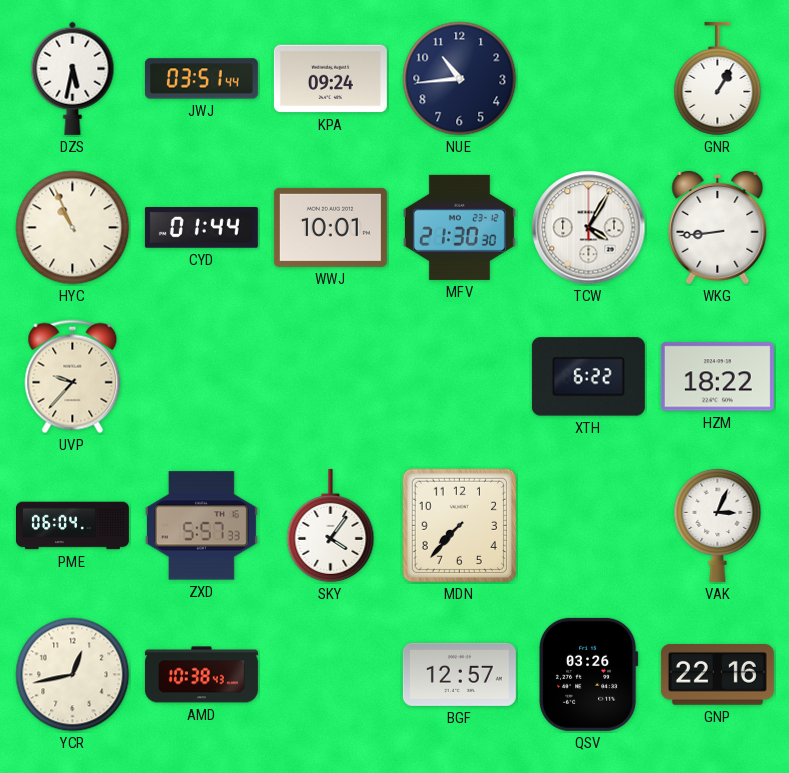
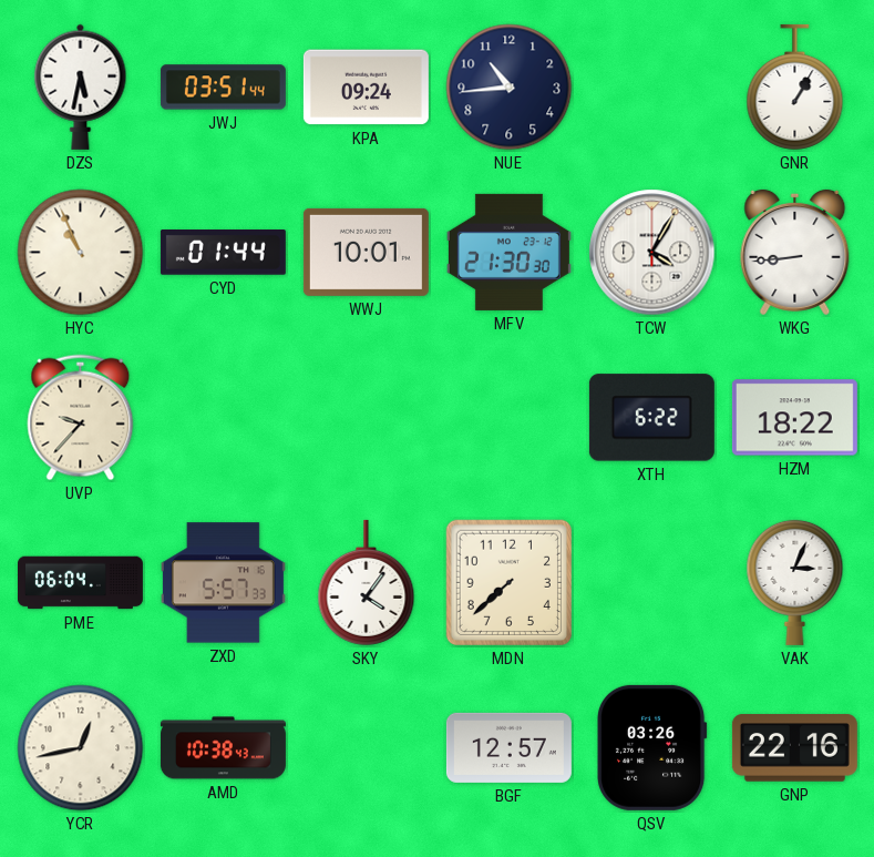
MDN: 7:37 -> 7:38
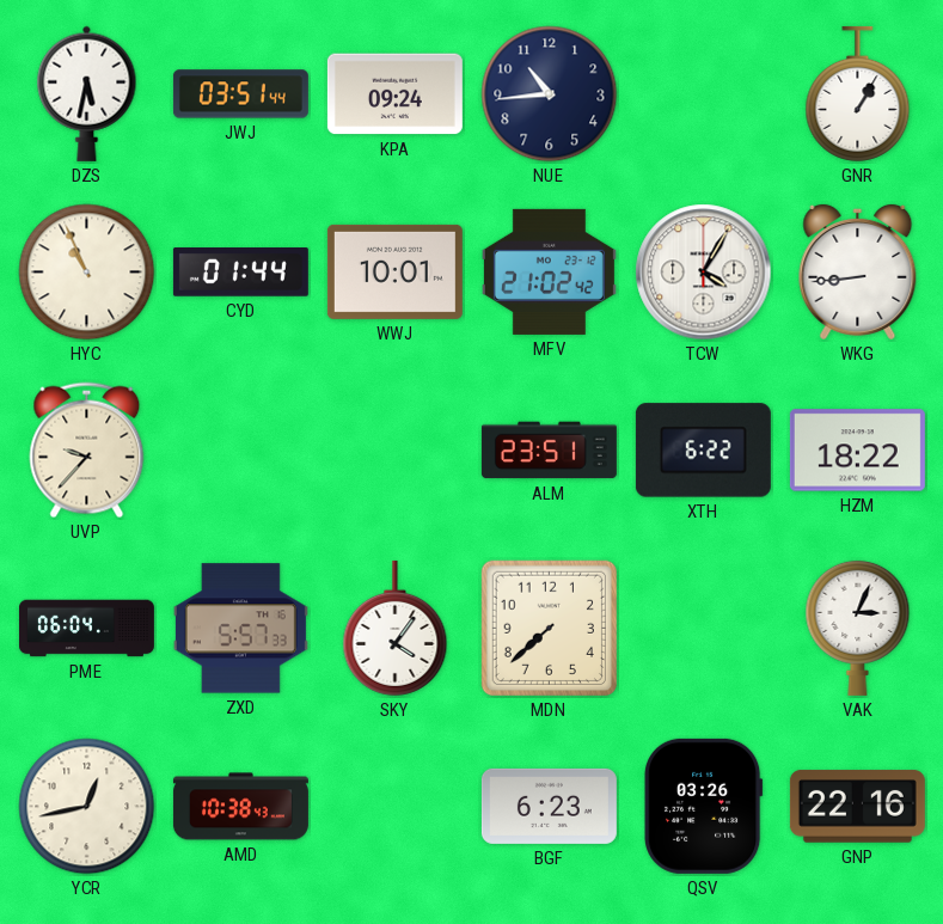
MFV: 21:30 -> 21:02
ALM: none -> 23:51
BGF: 12:57 -> 6:23
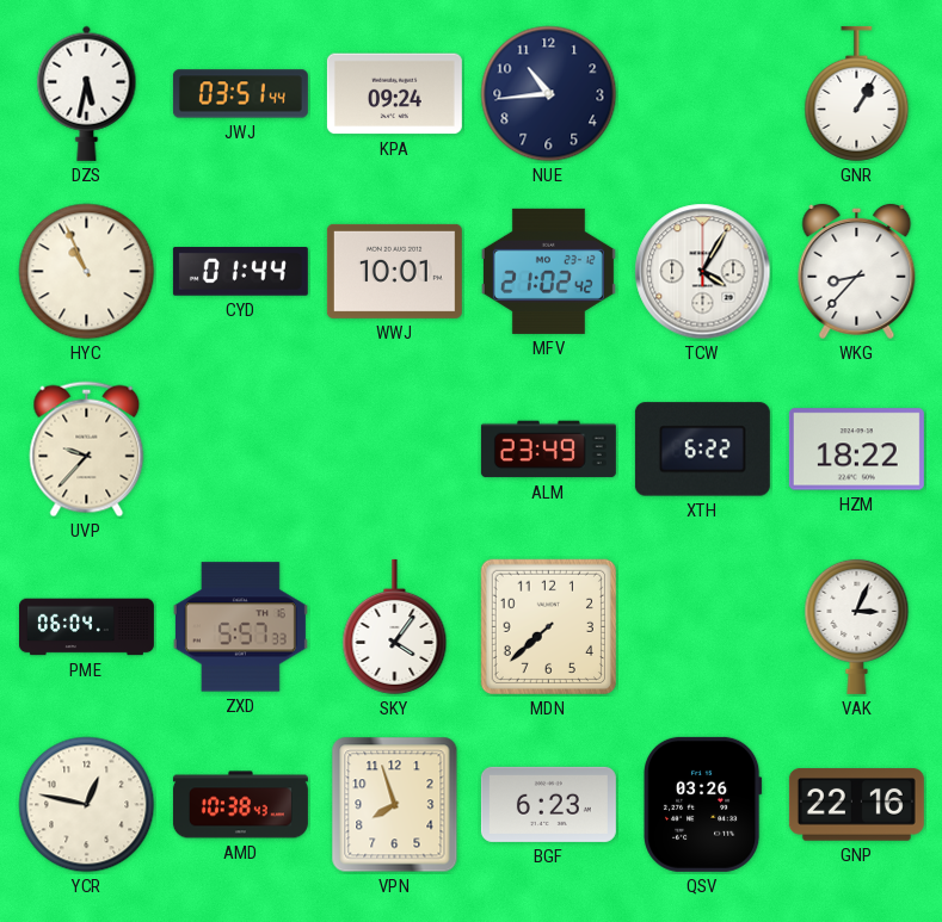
WKG: 8:44 -> 8:37
ALM: 23:51 -> 23:49
YCR: 12:43 -> 12:47
VPN: none -> 7:57
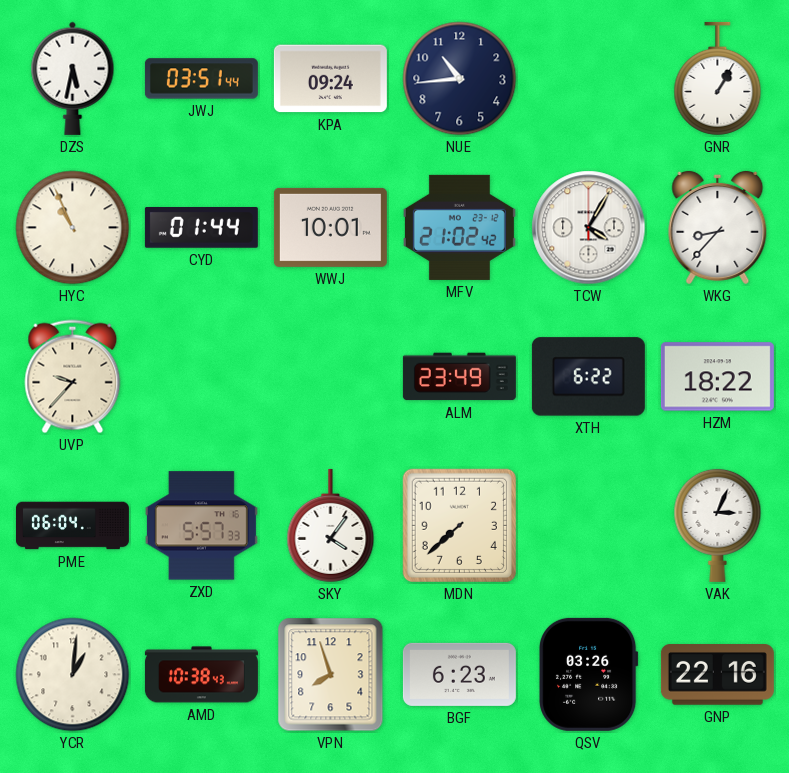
YCR: 12:47 -> 1:01
